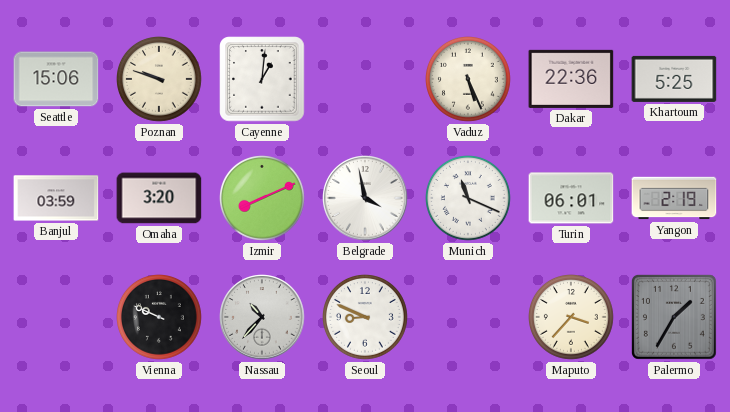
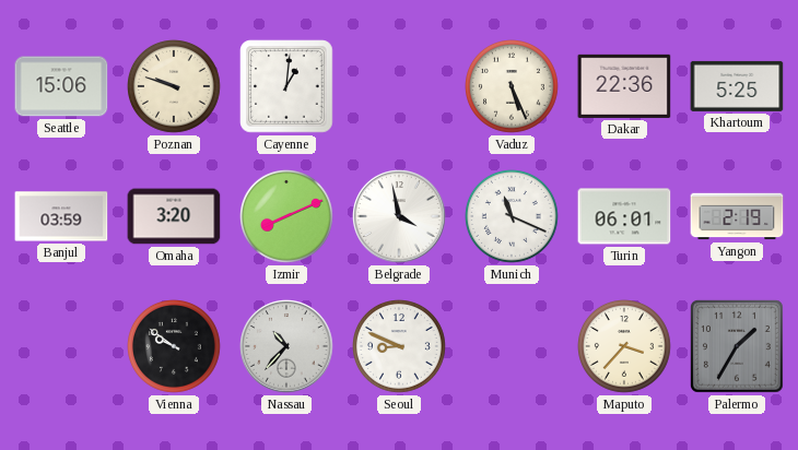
Vienna: 9:49 -> 9:51
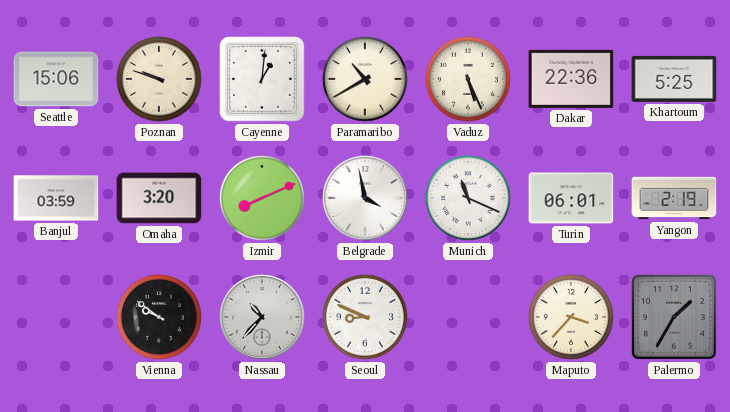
Paramaribo: none -> 10:40
